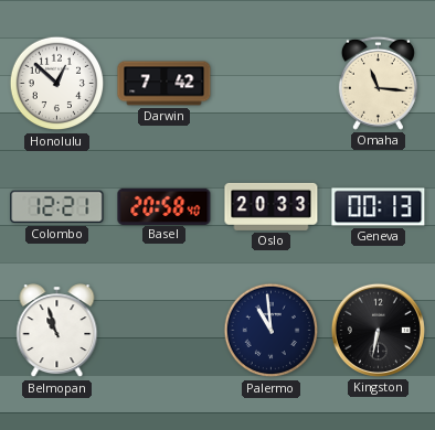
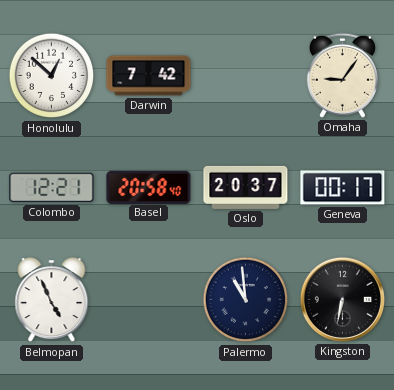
Omaha: 11:16 -> 9:06
Oslo: 20:33 -> 20:37
Geneva: 00:13 -> 00:17
Belmopan: 10:57 -> 4:56
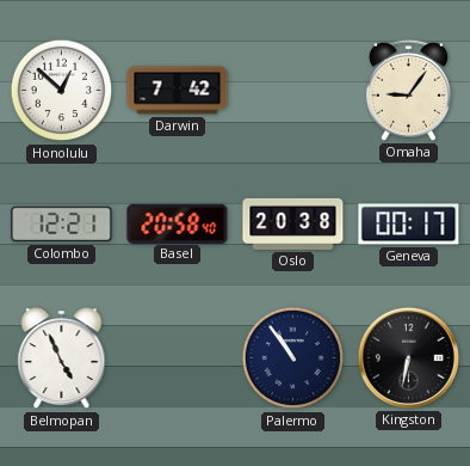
Oslo: 20:37 -> 20:38
Palermo: 10:59 -> 10:54
